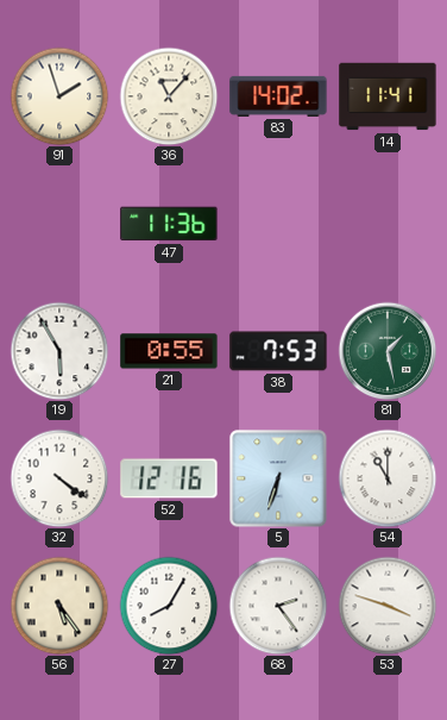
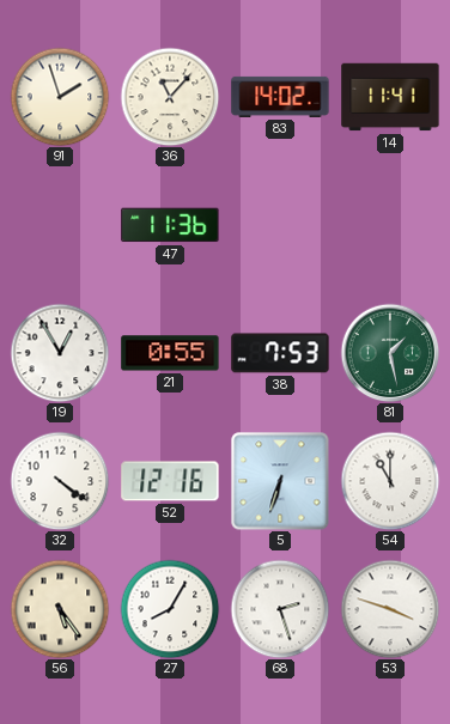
19: 5:55 -> 12:55
68: 2:24 -> 2:27
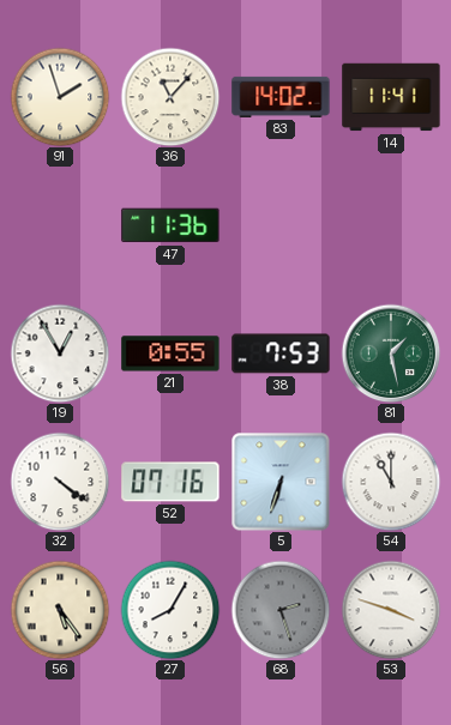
52: 12:16 -> 07:16
68 dial: white -> grey
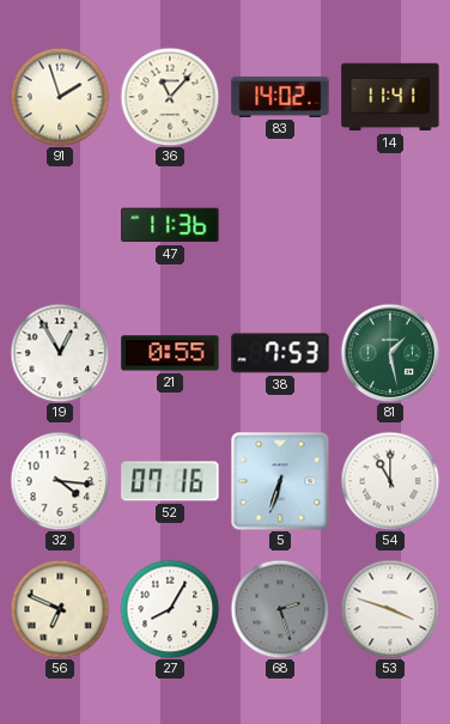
32: 4:21 -> 4:16
56: 5:24 -> 6:49
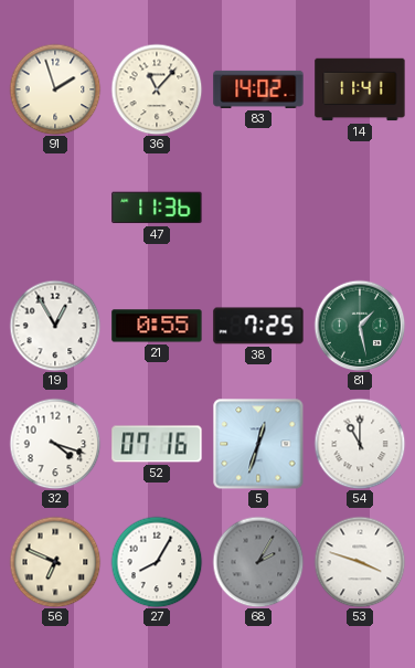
38: 7:53 -> 7:25
32: 4:16 -> 4:18
5: 6:33 -> 12:33
68: 2:27 -> 2:05
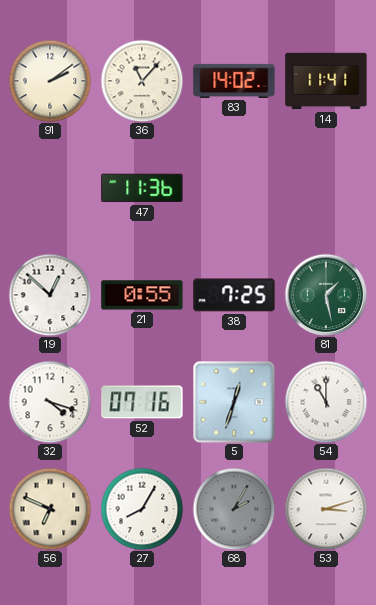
91: 1:57 -> 2:09
19: 12:55 -> 12:52
53: 3:48 -> 3:12
